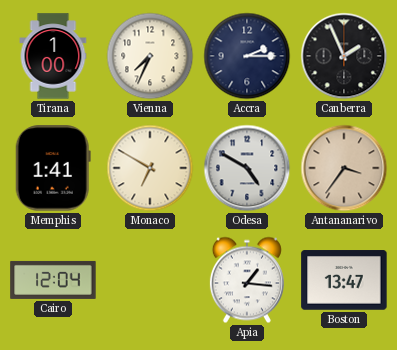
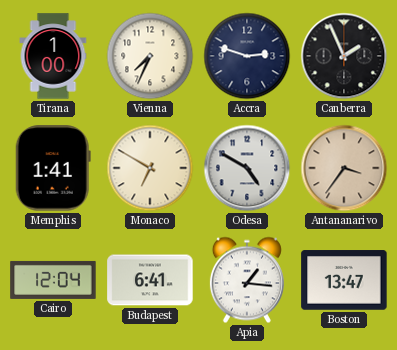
Accra: 2:15 -> 2:48
Budapest: none -> 6:41
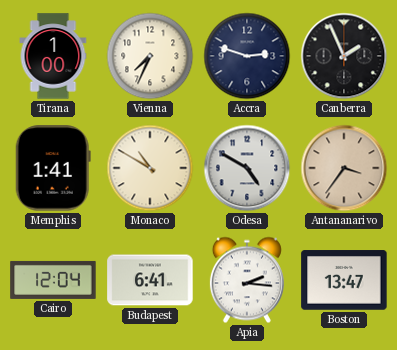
Monaco: 6:50 -> 10:50
Apia: 1:16 -> 2:16
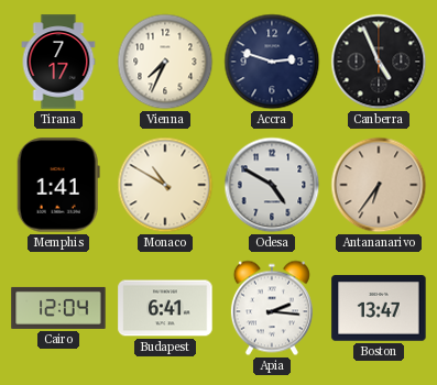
Tirana: 1:00 -> 7:17
Canberra: 1:56 -> 4:56
Antananarivo: 3:36 -> 6:36
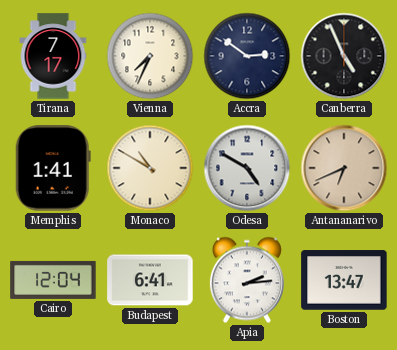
Accra: 2:48 -> 2:51
Antananarivo: 6:36 -> 6:41
Apia: 2:16 -> 2:14
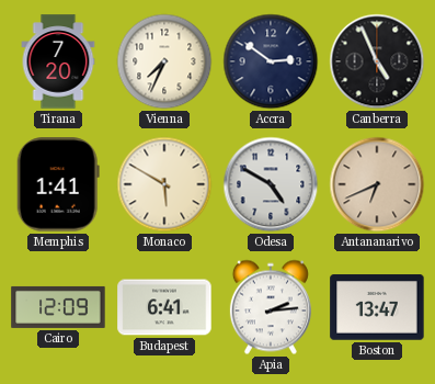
Tirana: 7:17 -> 7:20
Monaco: 10:50 -> 5:50
Cairo: 12:04 -> 12:09
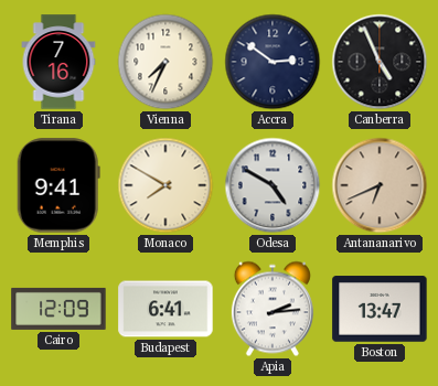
Tirana: 7:20 -> 7:16
Memphis: 1:41 -> 9:41
Monaco: 5:50 -> 7:50
